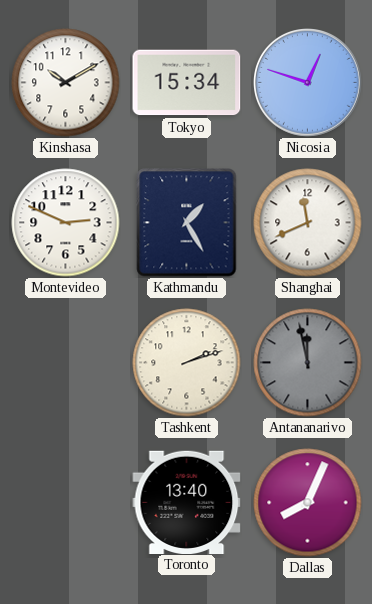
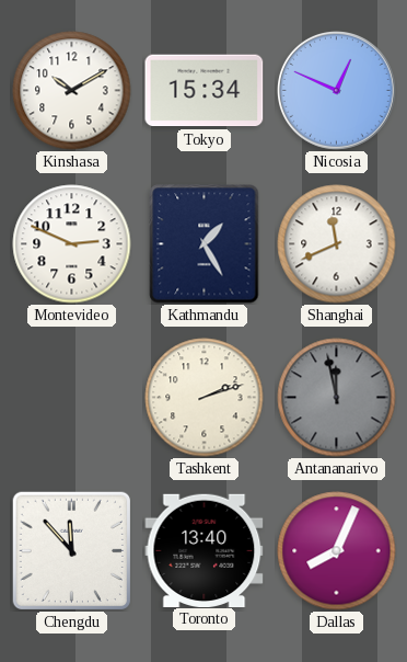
Nicosia: 12:48 -> 12:49
Chengdu: none -> 11:53
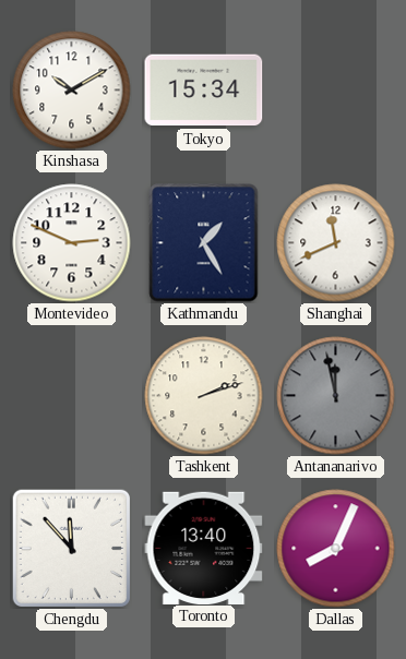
Nicosia: 12:49 -> none
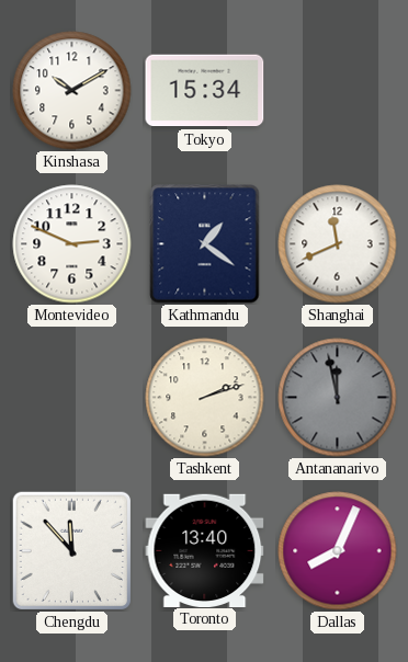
Kathmandu: 1:25 -> 1:21
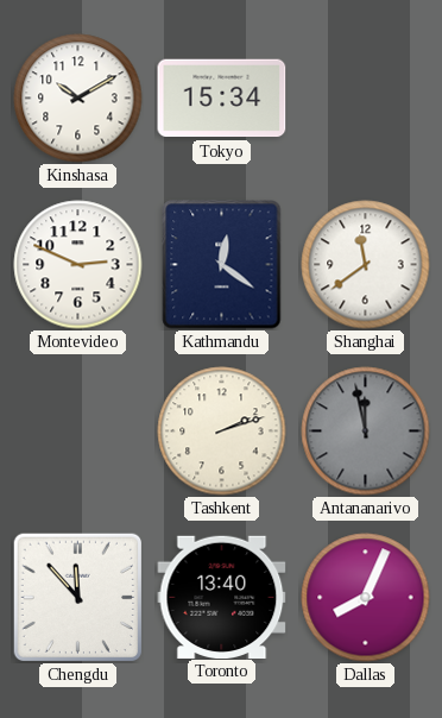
Kathmandu: 1:21 -> 12:21
Shanghai: 11:41 -> 11:39
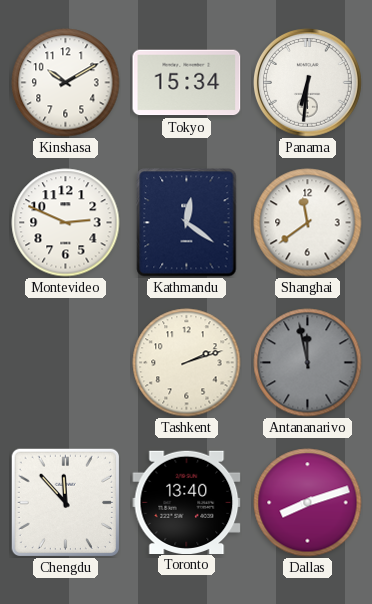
Panama: none -> 6:31
Dallas: 8:04 -> 8:12
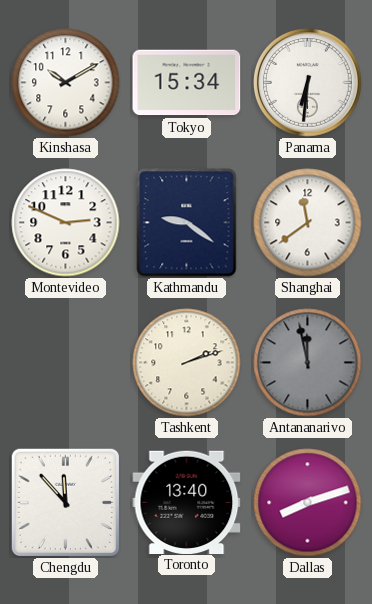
Kathmandu: 12:21 -> 9:21
